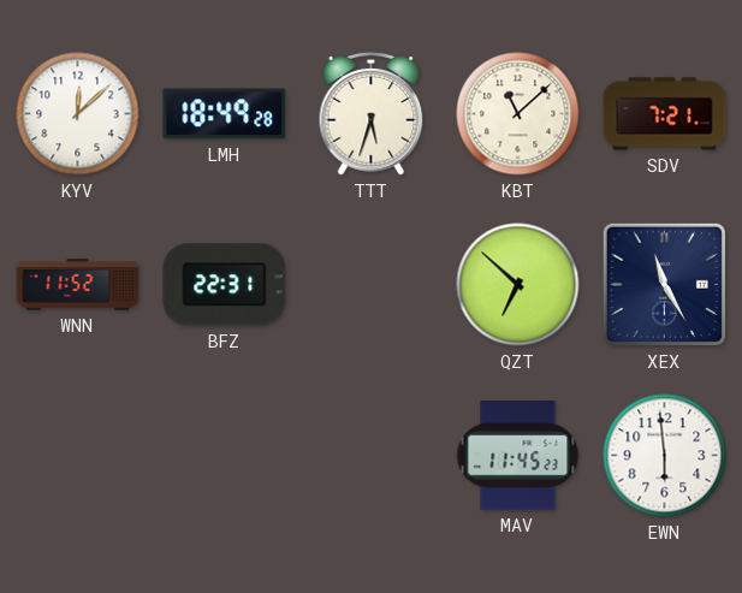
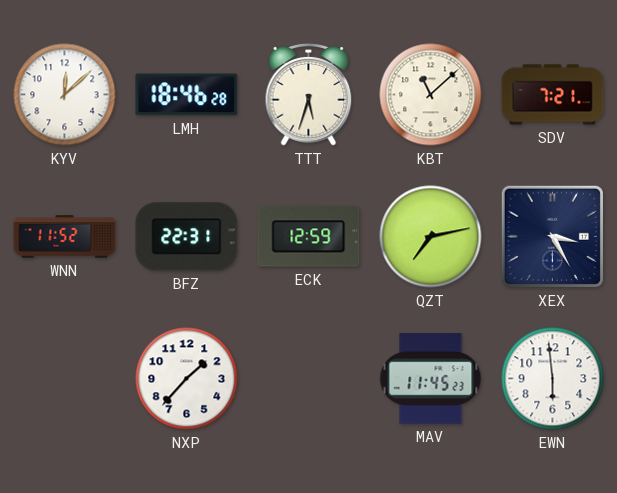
LMH: 18:49 -> 18:46
ECK: none -> 12:59
QZT: 6:52 -> 7:13
XEX: 11:25 -> 3:25
NXP: none -> 1:37
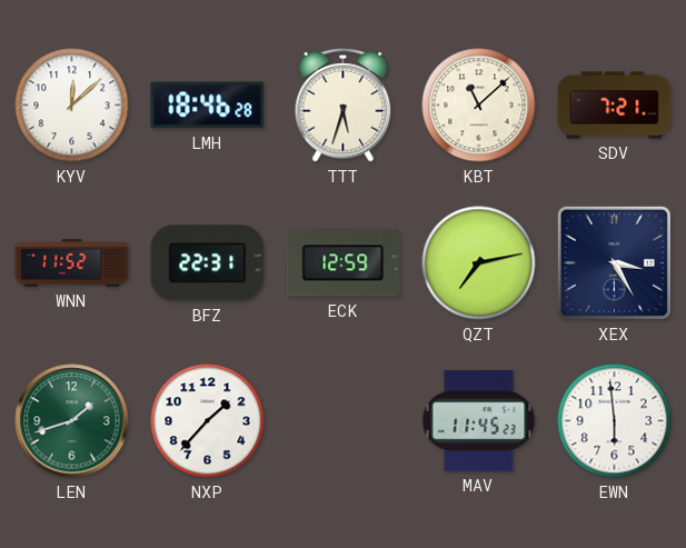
LEN: none -> 1:42
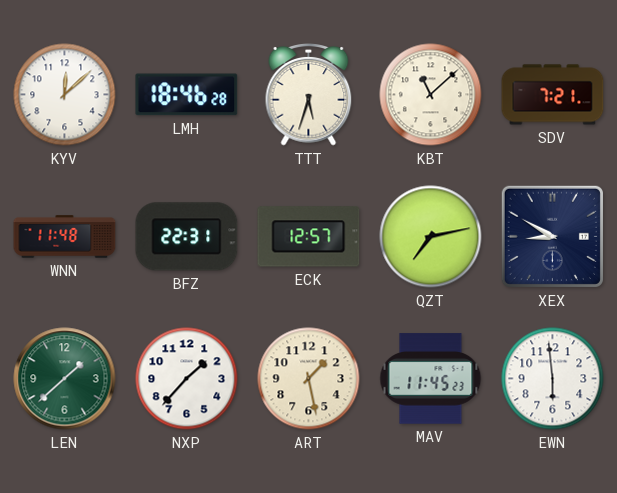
WNN: 11:52 -> 11:48
ECK: 12:59 -> 12:57
XEX: 3:25 -> 8:50
LEN: 1:42 -> 1:38
ART: none -> 1:28
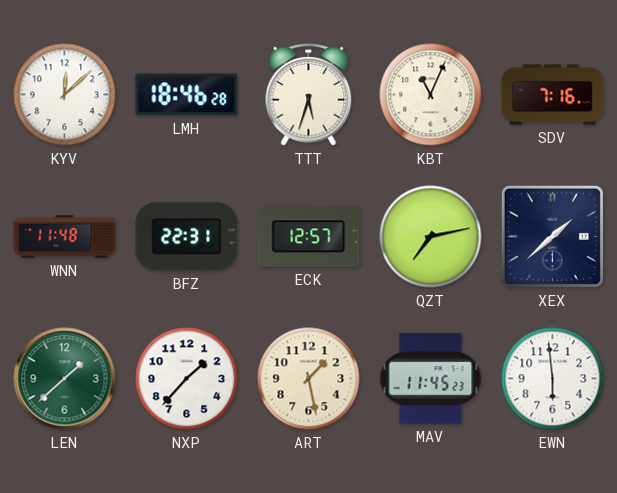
KBT: 11:08 -> 11:04
SDV: 7:21 -> 7:16
XEX: 8:50 -> 1:38
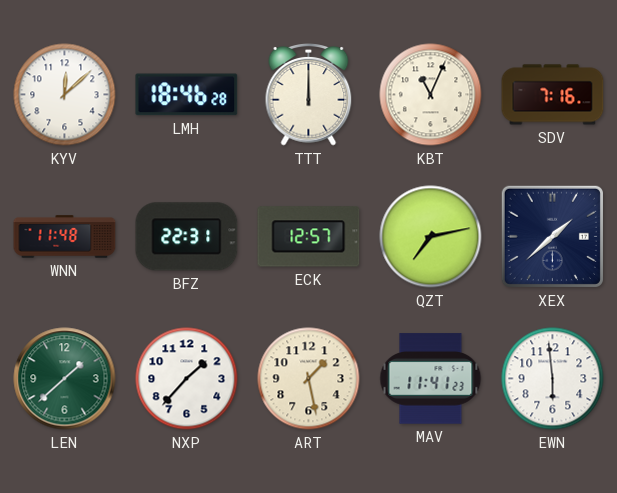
TTT: 5:33 -> 12:00
MAV: 11:45 -> 11:41
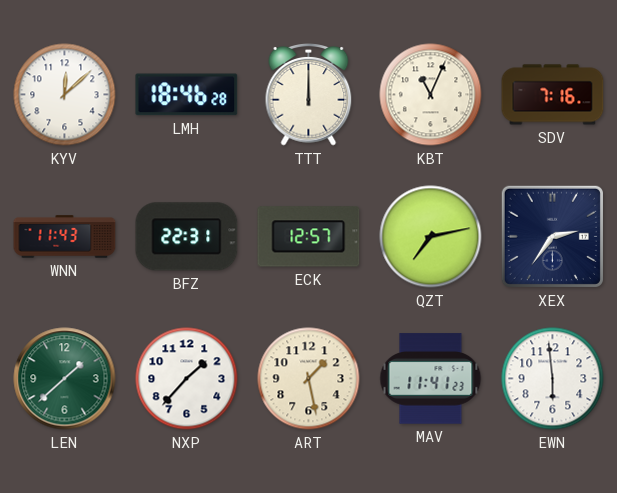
WNN: 11:48 -> 11:43
XEX: 1:38 -> 2:36
